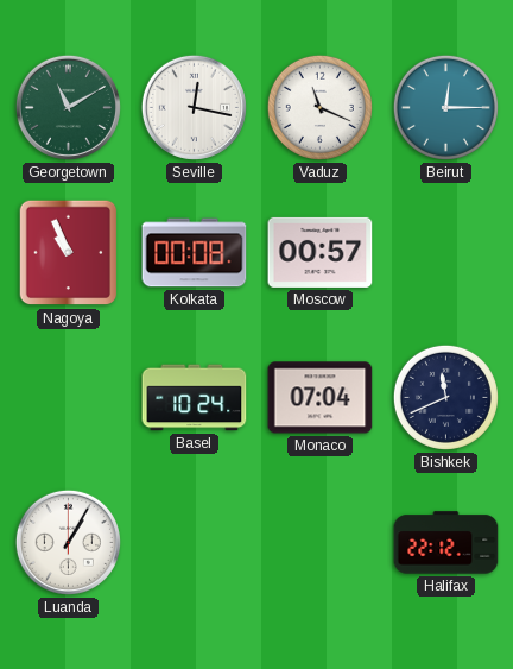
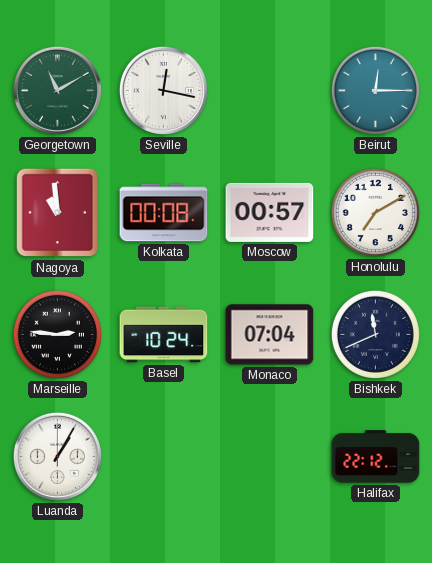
Vaduz: 11:19 -> none
Nagoya: 10:56 -> 10:59
Honolulu: none -> 7:10
Marseille: none -> 2:46
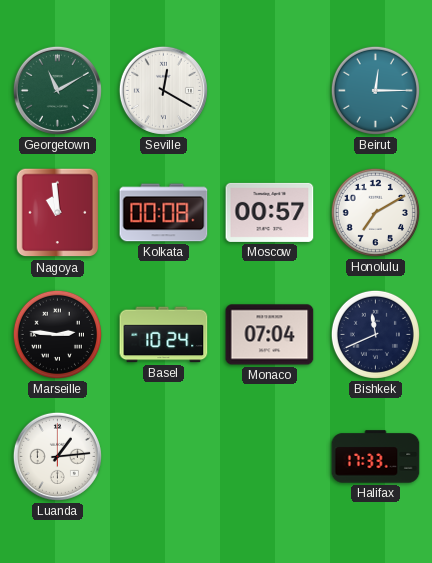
Seville: 12:17 -> 12:20
Luanda: 1:05 -> 1:14
Halifax: 22:12 -> 17:33
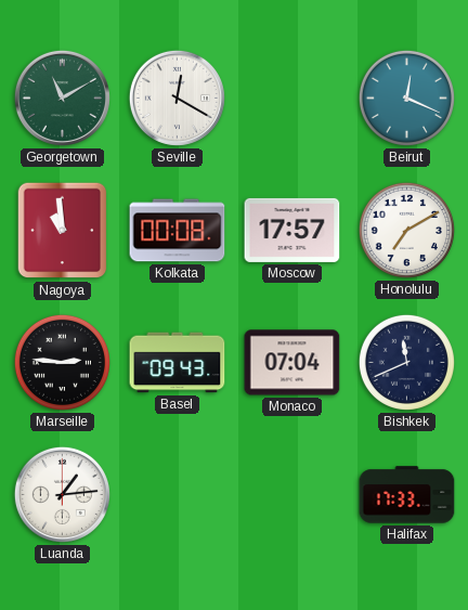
Beirut: 12:15 -> 12:19
Moscow: 00:57 -> 17:57
Basel: 10:24 -> 09:43
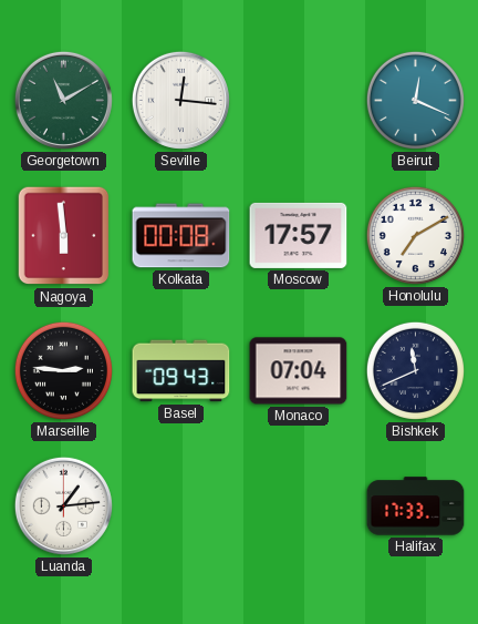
Seville: 12:20 -> 12:16
Nagoya: 10:59 -> 5:59
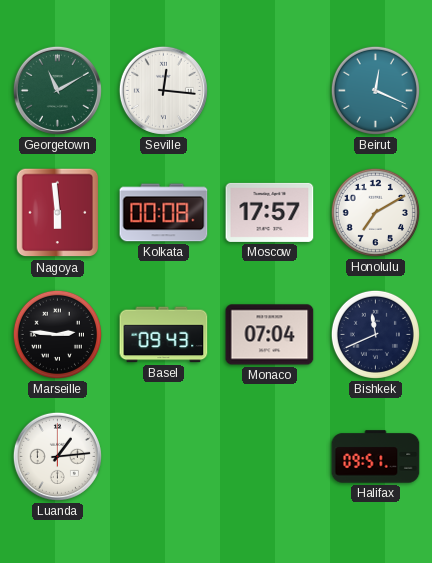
Halifax: 17:33 -> 09:51
